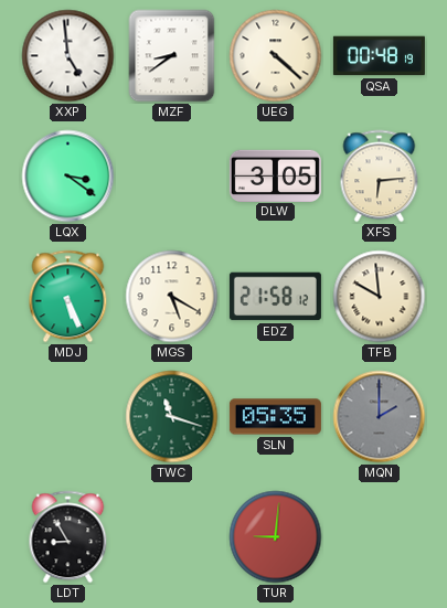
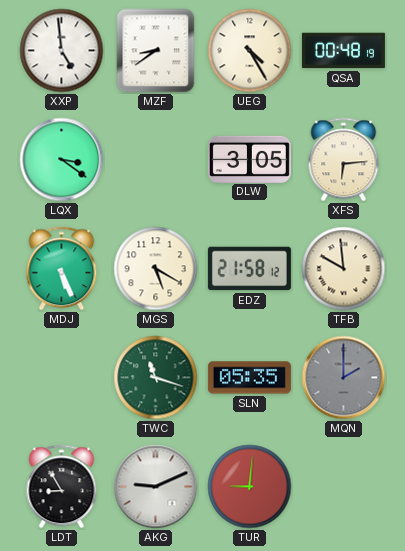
UEG: 4:22 -> 4:25
AKG: none -> 9:11
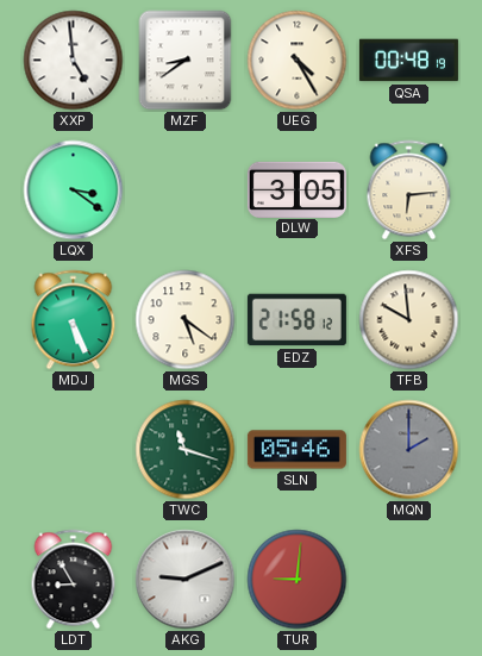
MGS: 5:20 -> 5:21
SLN: 05:35 -> 05:46
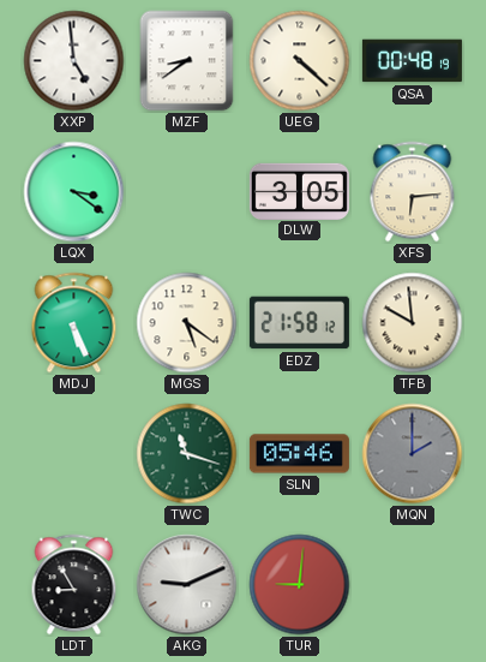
UEG: 4:25 -> 4:22
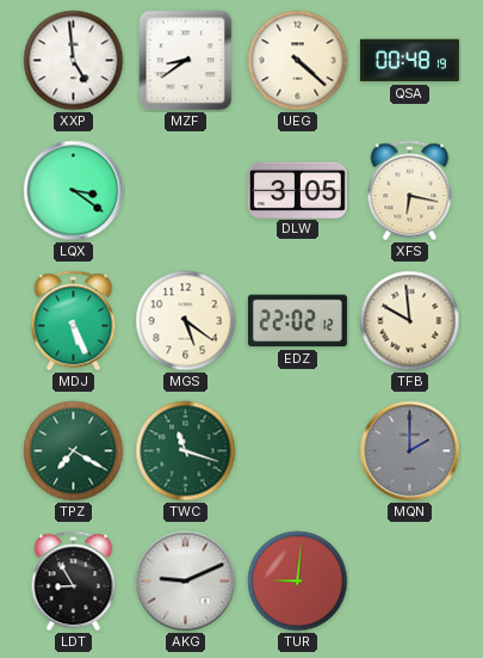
XFS: 6:14 -> 6:17
EDZ: 21:58 -> 22:02
TPZ: none -> 7:20
SLN: 05:46 -> none
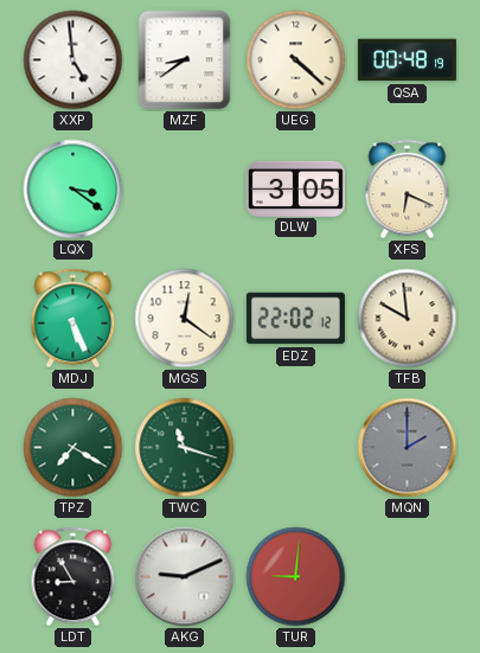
XFS: 6:17 -> 6:19
MGS: 5:21 -> 12:21
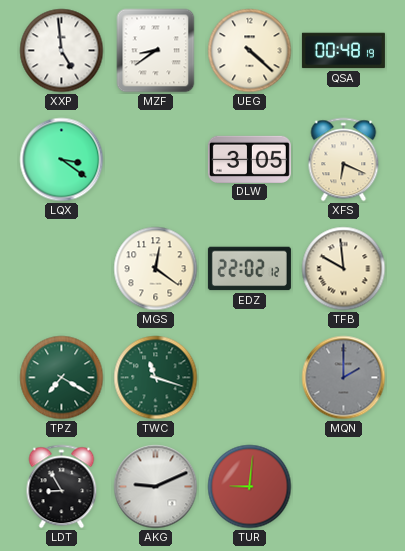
MDJ: 5:26 -> none
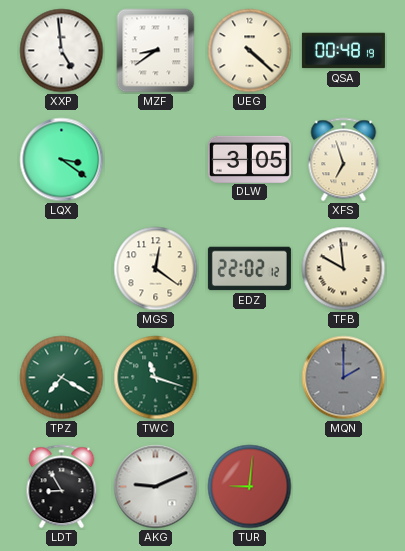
XFS: 6:19 -> 6:57
